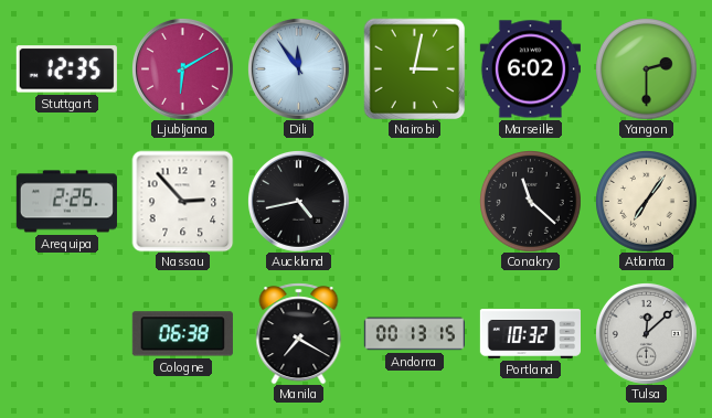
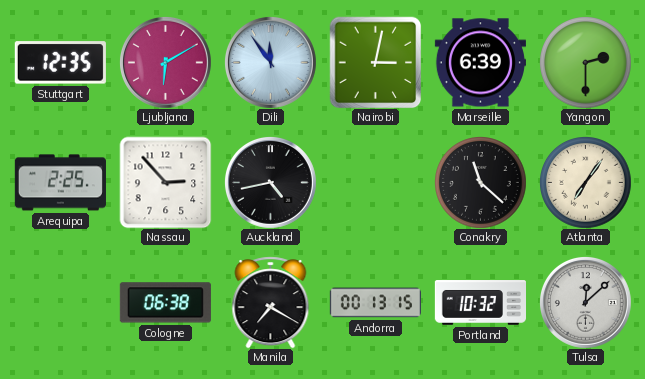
Marseille: 6:02 -> 6:39
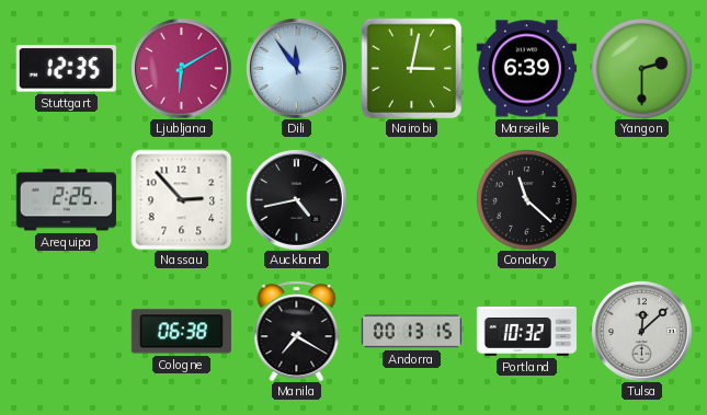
Atlanta: 7:06 -> none
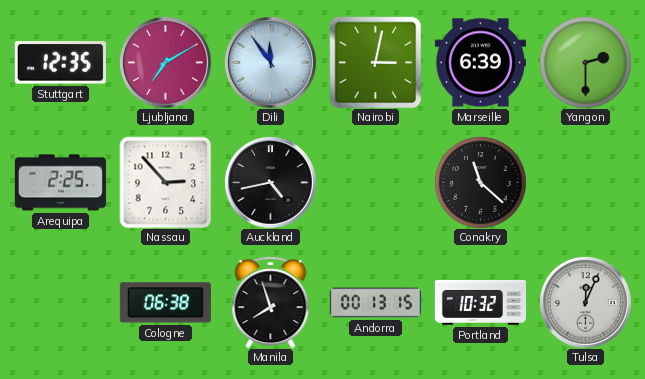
Ljubljana: 6:10 -> 7:10
Manila: 7:20 -> 7:57
Tulsa: 12:08 -> 12:04
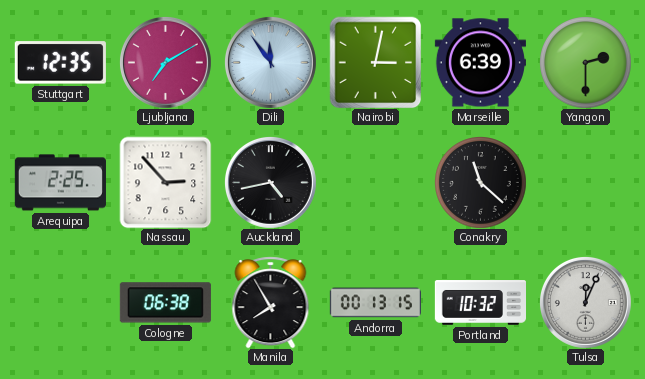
Manila: 7:57 -> 7:55
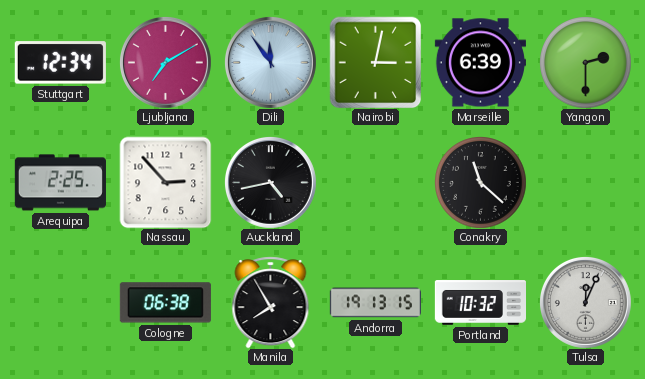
Stuttgart: 12:35 -> 12:34
Andorra: 00:13 -> 19:13
